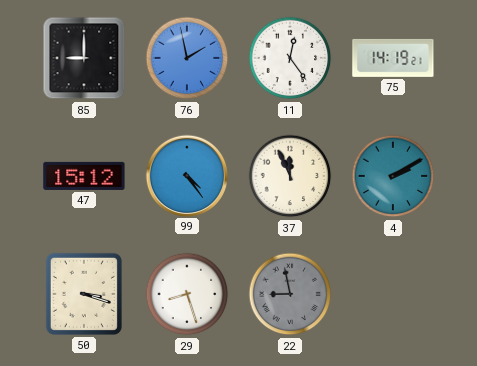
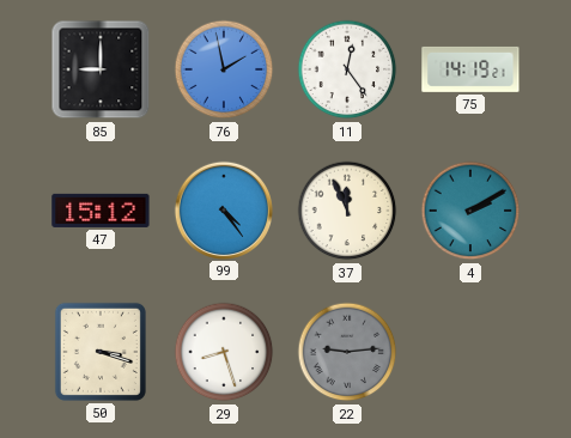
22: 8:58 -> 9:14
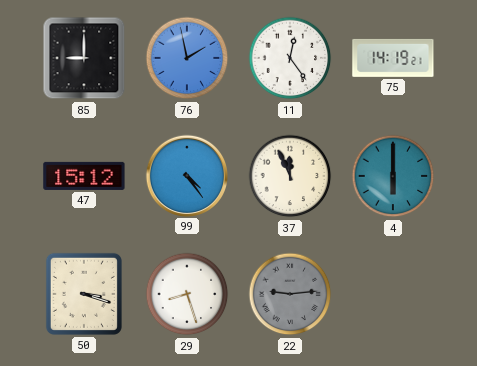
4: 2:10 -> 6:00
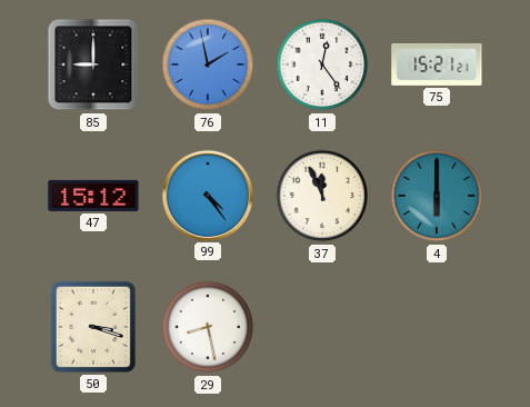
75: 14:19 -> 15:21
29: 8:27 -> 8:28
22: 9:14 -> none
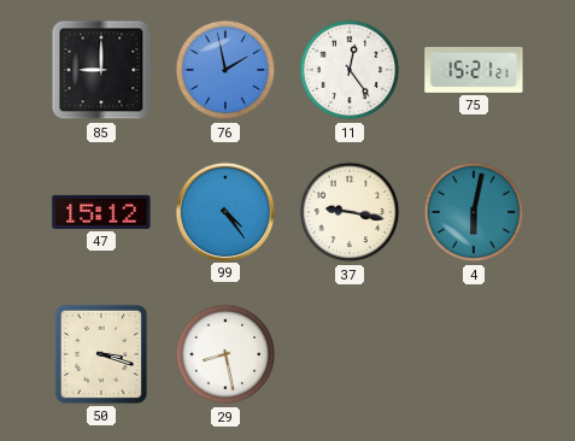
37: 11:56 -> 9:17
4: 6:00 -> 6:02
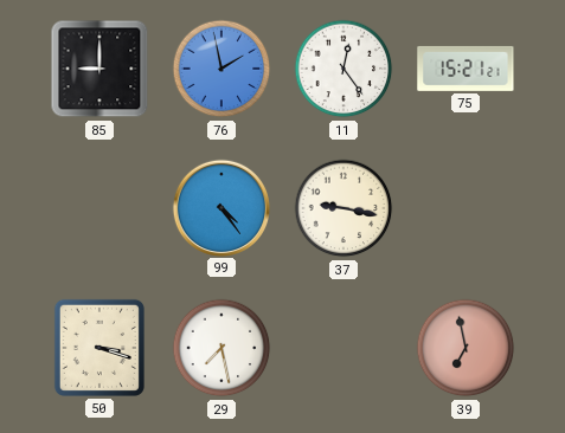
47: 15:12 -> none
4: 6:02 -> none
29: 8:28 -> 7:28
39: none -> 6:58
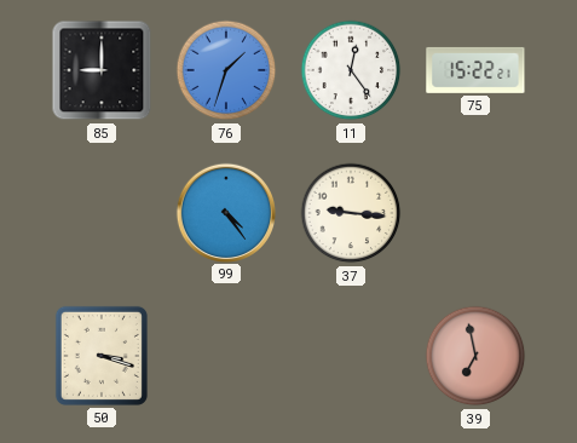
76: 1:58 -> 1:33
75: 15:21 -> 15:22
37: 9:17 -> 9:16
29: 7:28 -> none
